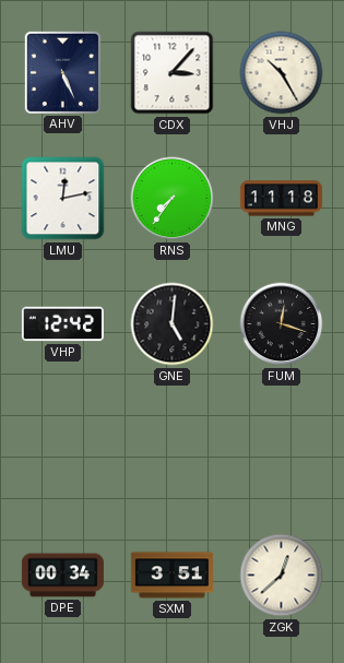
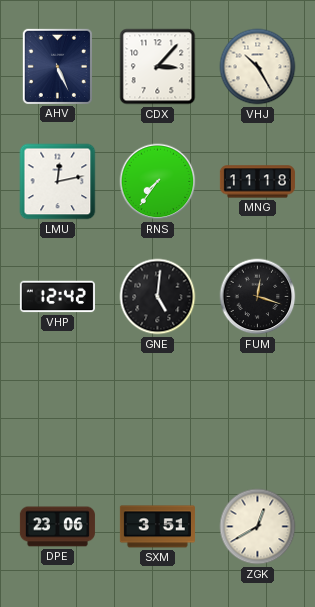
DPE: 00:34 -> 23:06
ZGK: 12:38 -> 12:40
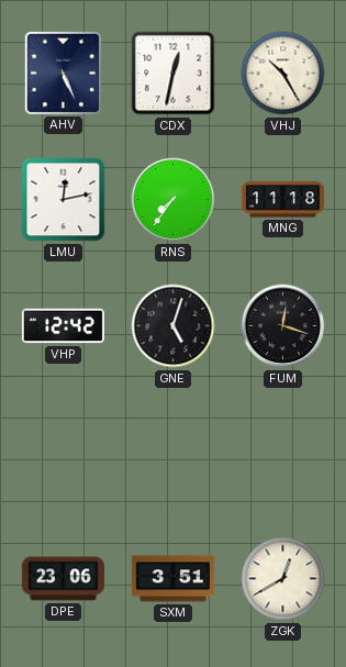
CDX: 3:07 -> 12:32
GNE: 5:01 -> 5:03
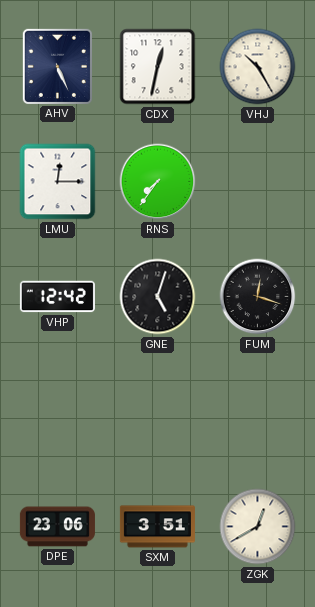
LMU: 12:13 -> 12:15
MNG: 11:18 -> none
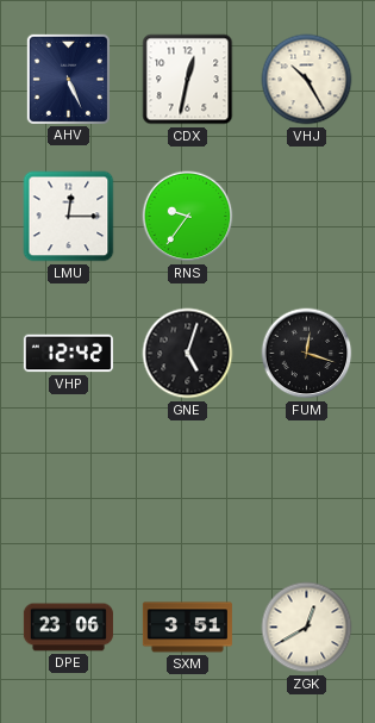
RNS: 7:36 -> 9:36
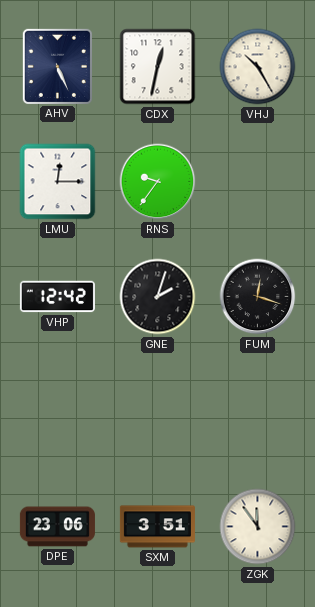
GNE: 5:03 -> 2:03
ZGK: 12:40 -> 11:54
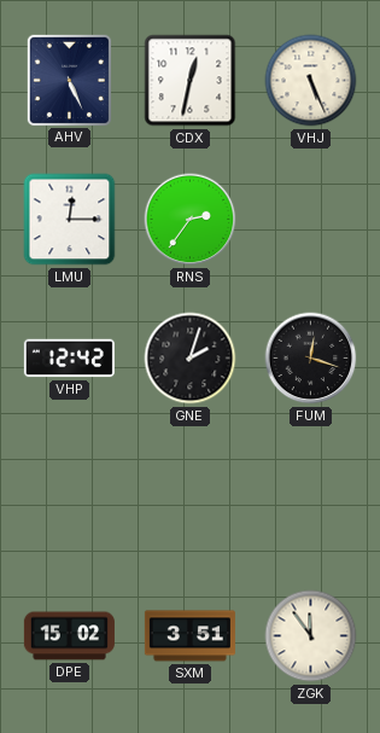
VHJ: 10:25 -> 5:26
RNS: 9:36 -> 2:36
DPE: 23:06 -> 15:02
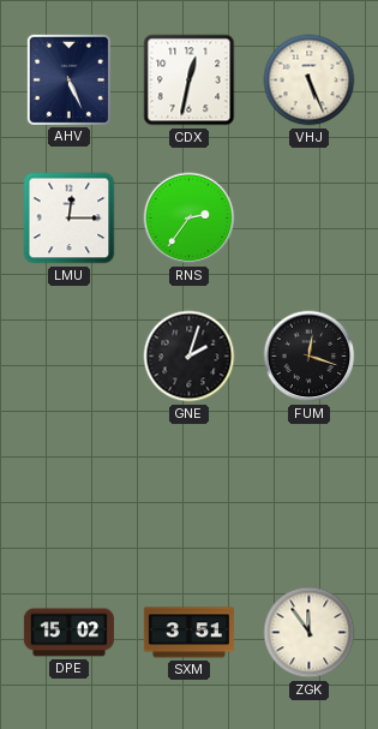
VHP: 12:42 -> none
